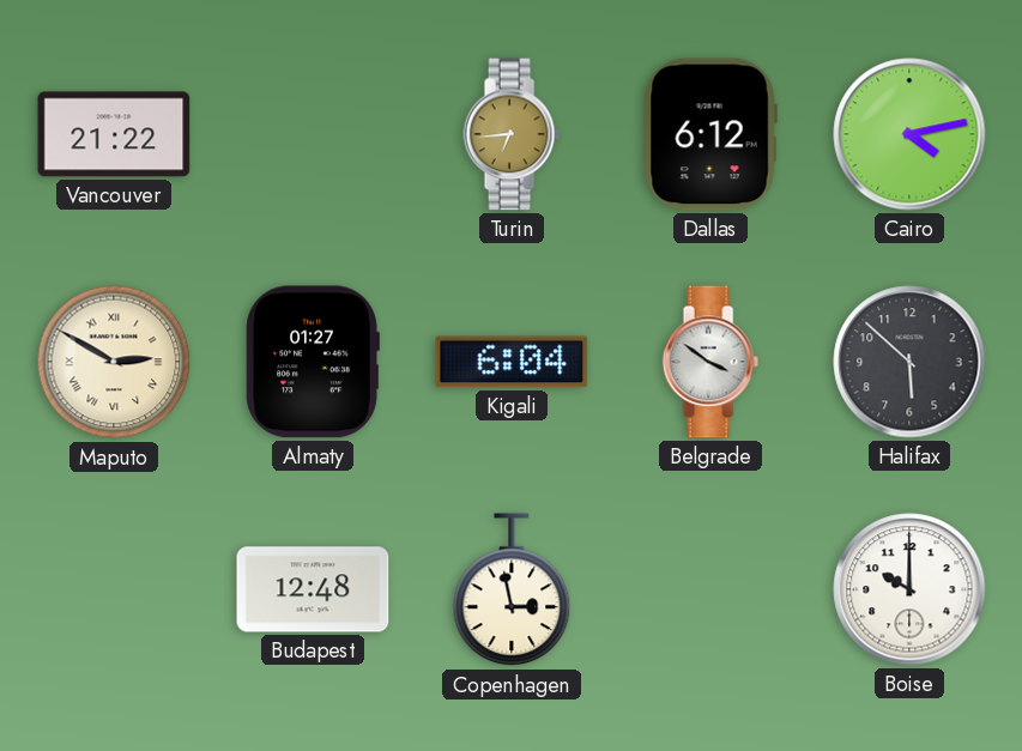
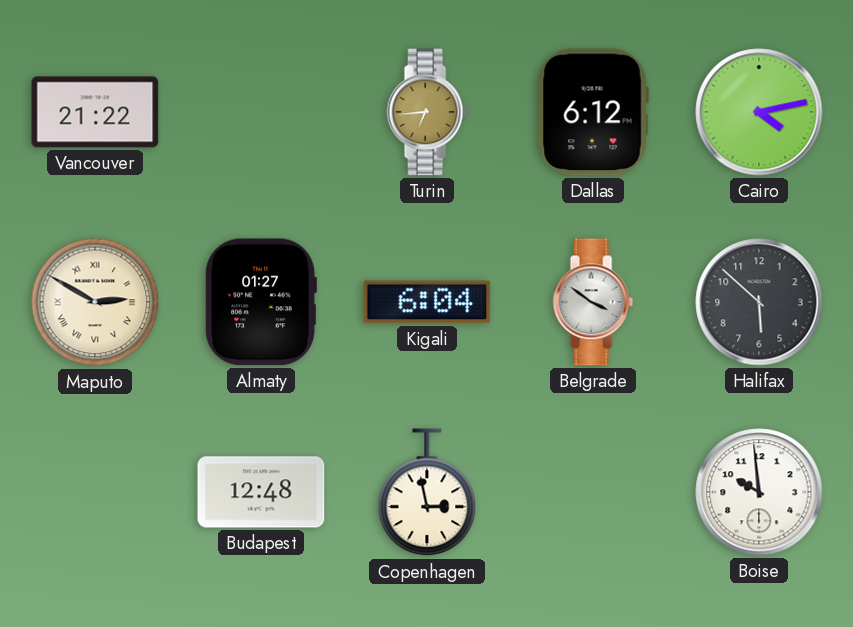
Boise: 10:00 -> 9:59
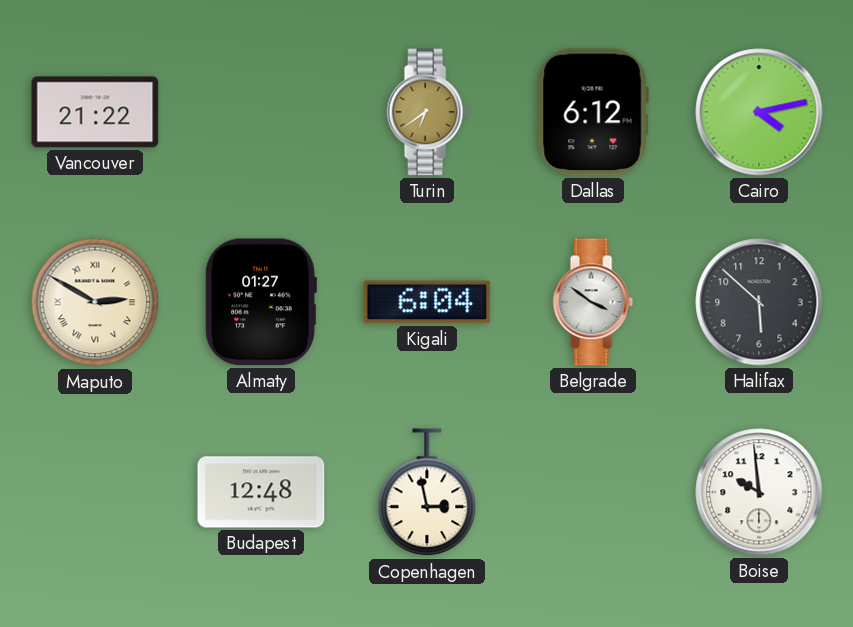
Turin: 6:44 -> 6:39
